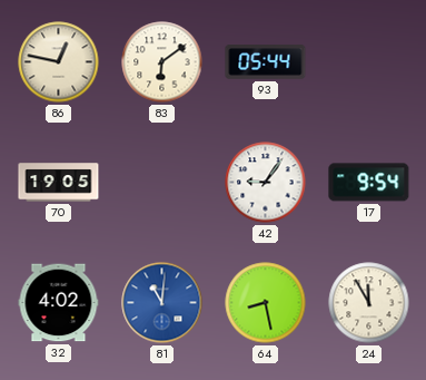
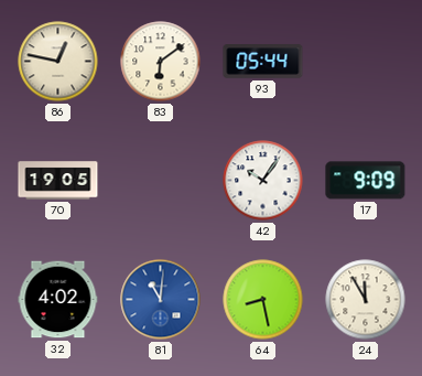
42: 9:06 -> 10:06
17: 9:54 -> 9:09
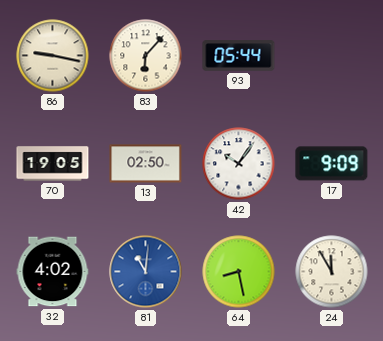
86: 12:47 -> 9:17
83: 6:09 -> 6:07
13: none -> 02:50
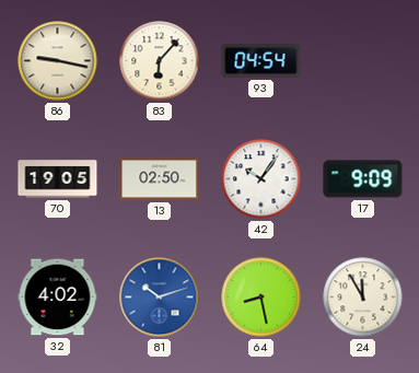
93: 05:44 -> 04:54
81: 11:01 -> 10:12
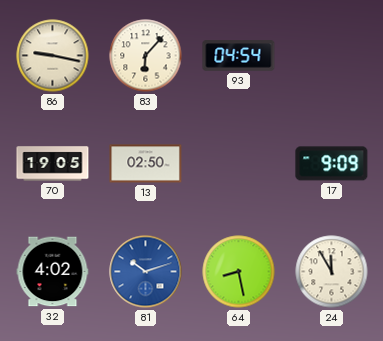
42: 10:06 -> none
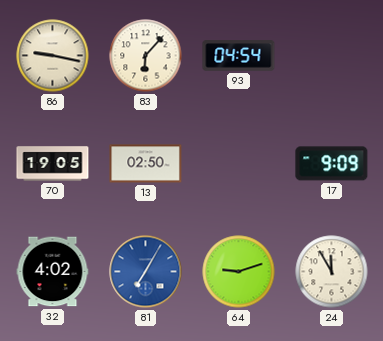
81: 10:12 -> 7:05
64: 8:28 -> 9:12
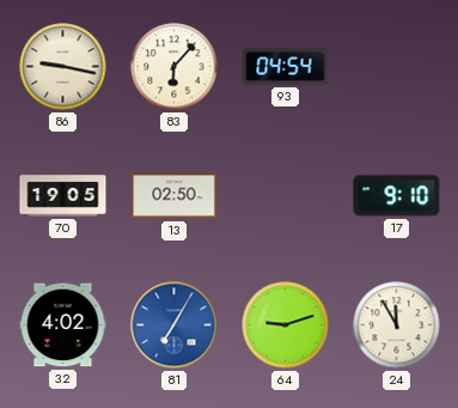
17: 9:09 -> 9:10
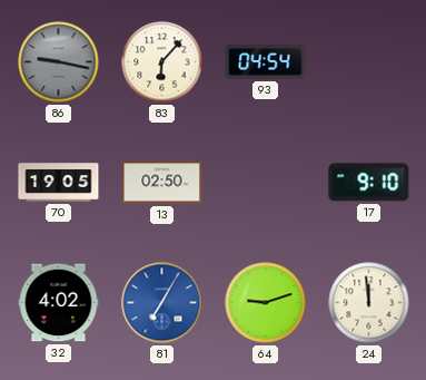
86 dial: cream -> grey
24: 11:55 -> 11:59
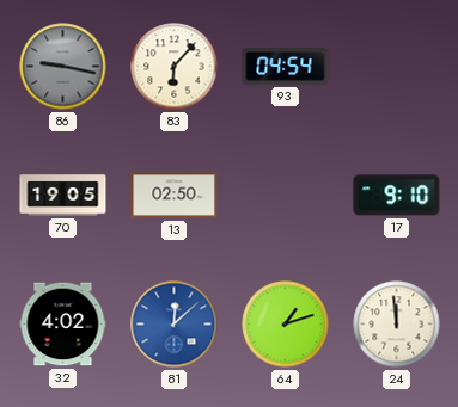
81: 7:05 -> 12:08
64: 9:12 -> 1:12
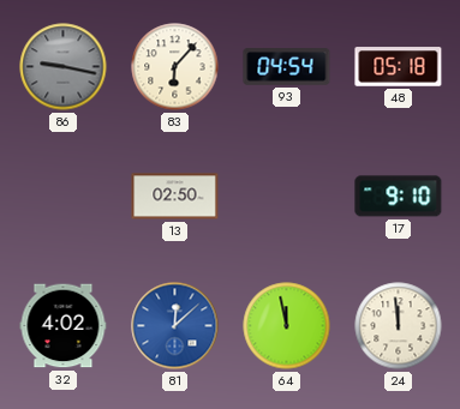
48: none -> 05:18
70: 19:05 -> none
64: 1:12 -> 11:58
